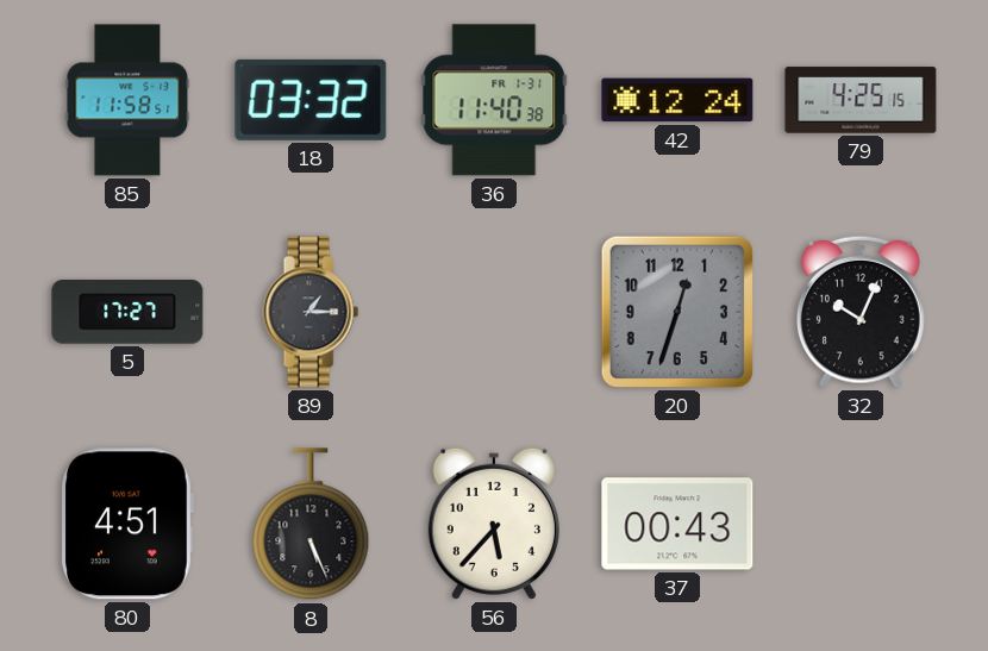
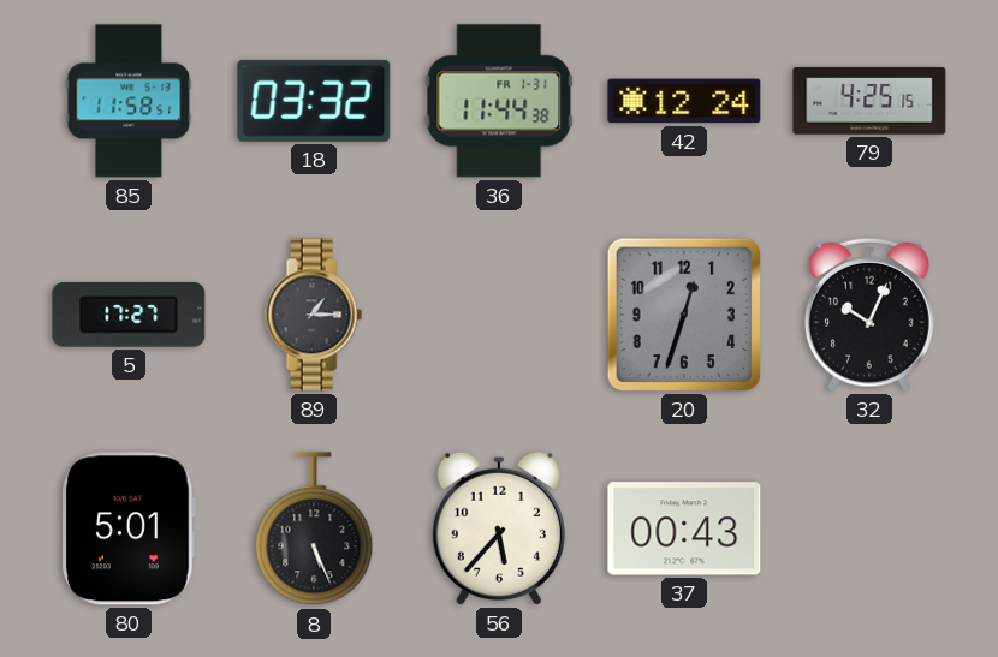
36: 11:40 -> 11:44
80: 4:51 -> 5:01
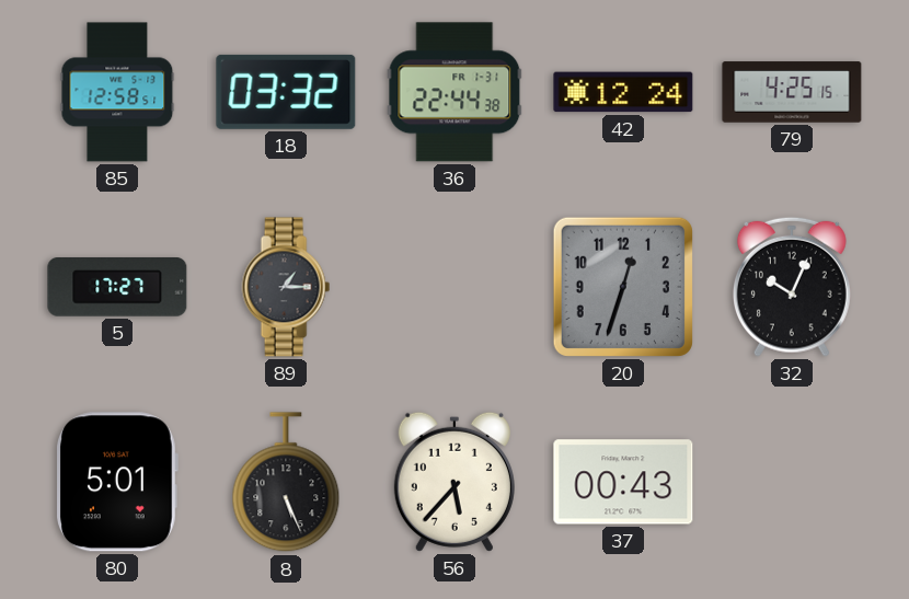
85: 11:58 -> 12:58
36: 11:44 -> 22:44
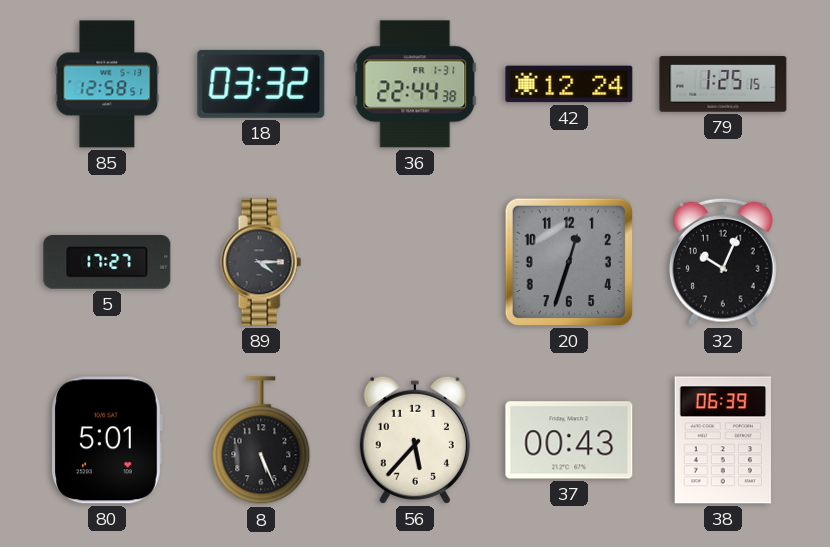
79: 4:25 -> 1:25
89: 1:15 -> 4:15
38: none -> 06:39
